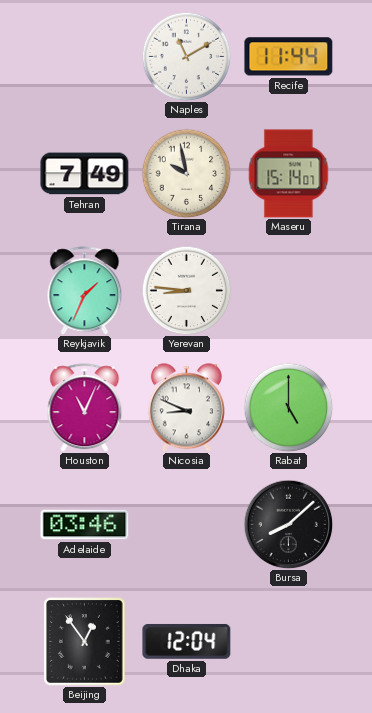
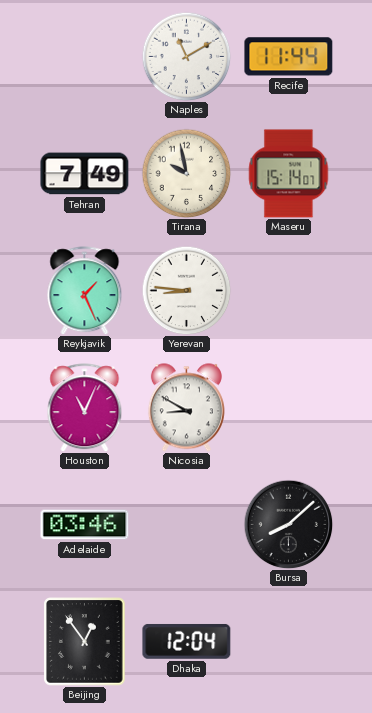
Reykjavik: 1:34 -> 1:26
Nicosia: 8:49 -> 8:50
Rabat: 5:00 -> none
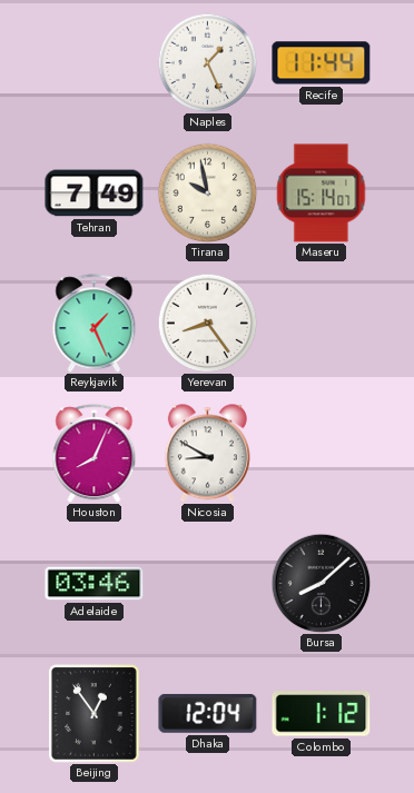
Naples: 11:10 -> 1:26
Yerevan: 8:46 -> 8:24
Houston: 11:04 -> 8:04
Colombo: none -> 1:12
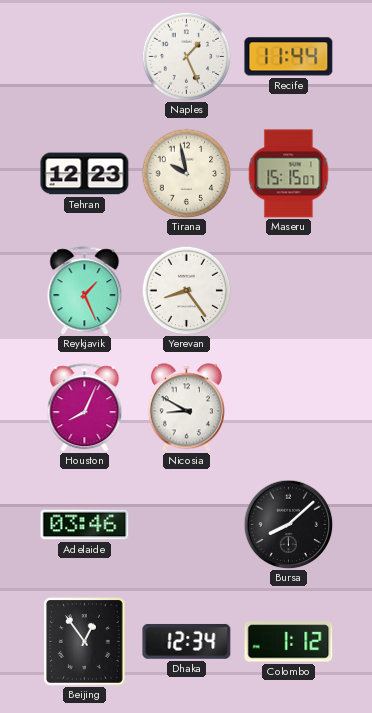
Tehran: 7:49 -> 12:23
Maseru: 15:14 -> 15:15
Dhaka: 12:04 -> 12:34
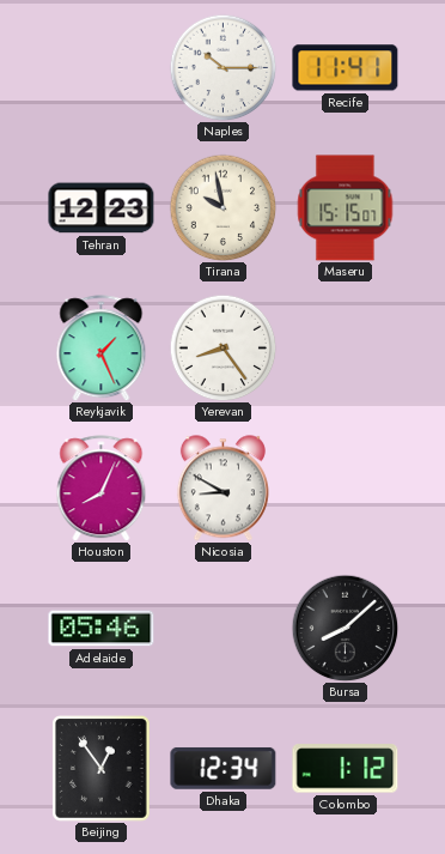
Naples: 1:26 -> 10:15
Recife: 11:44 -> 11:41
Adelaide: 03:46 -> 05:46
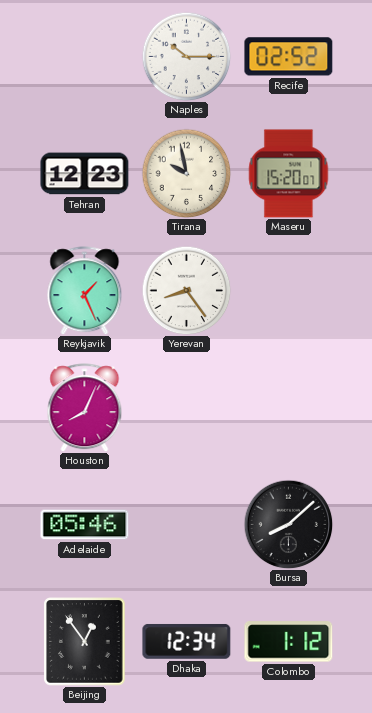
Recife: 11:41 -> 02:52
Maseru: 15:15 -> 15:20
Nicosia: 8:50 -> none
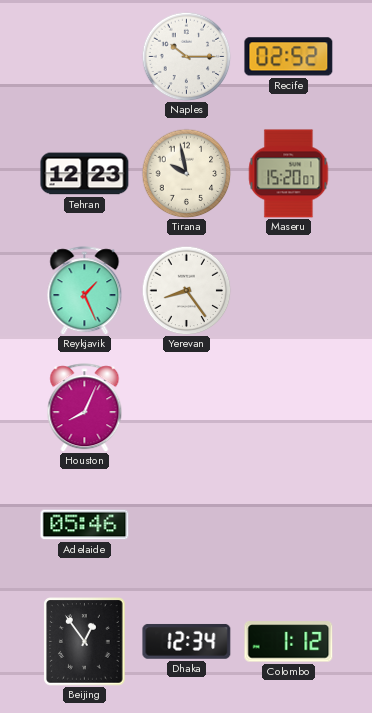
Bursa: 8:08 -> none
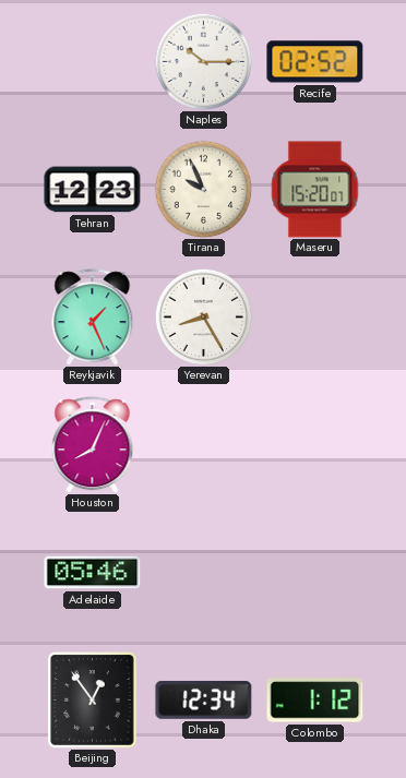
Tirana: 9:58 -> 9:56
Yerevan: 8:24 -> 8:25
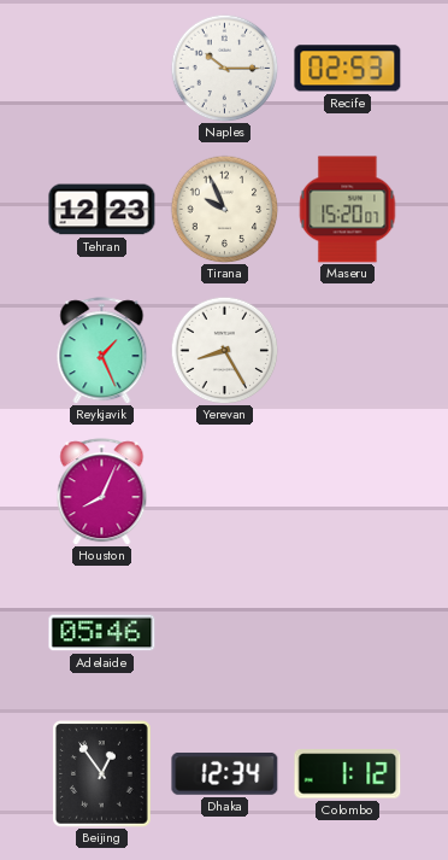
Recife: 02:52 -> 02:53
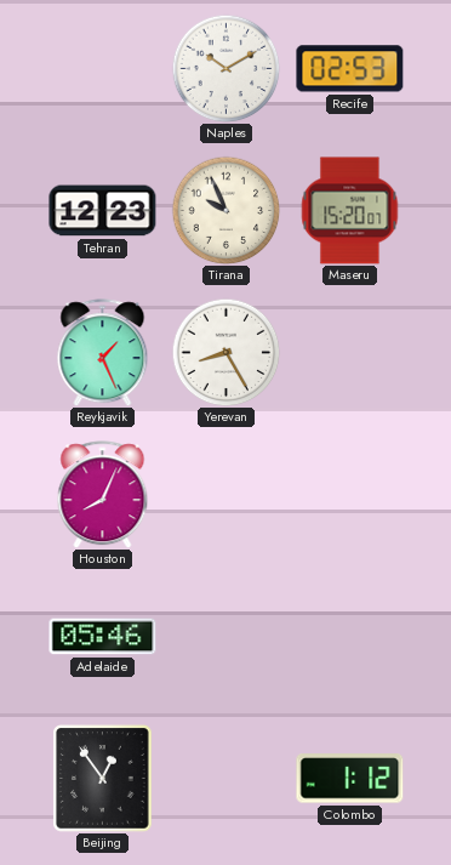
Naples: 10:15 -> 10:10
Dhaka: 12:34 -> none
